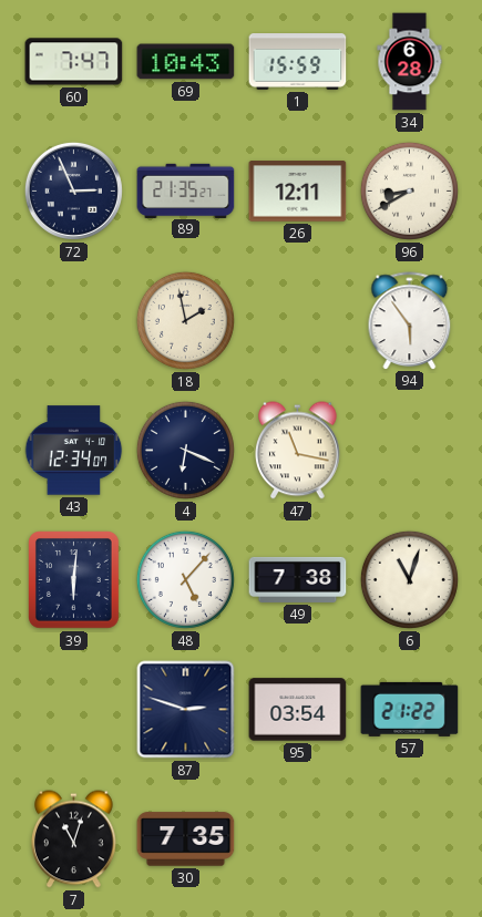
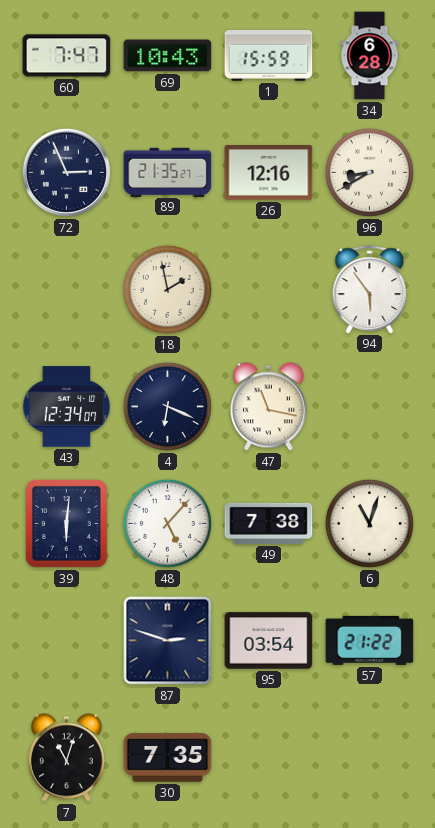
26: 12:11 -> 12:16
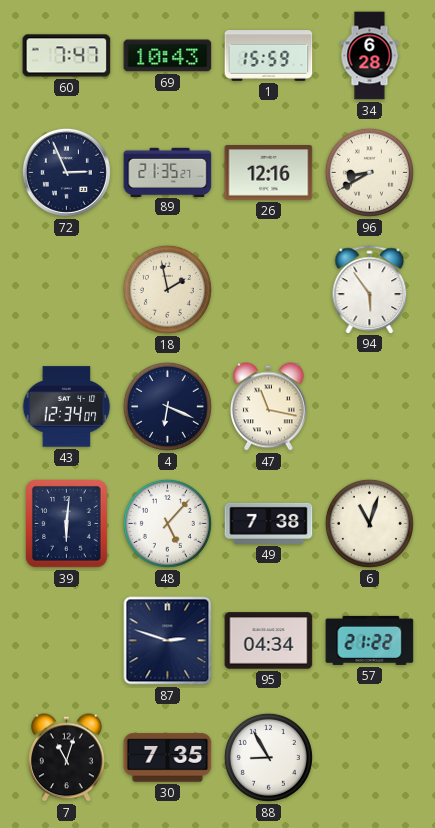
95: 03:54 -> 04:34
88: none -> 8:55
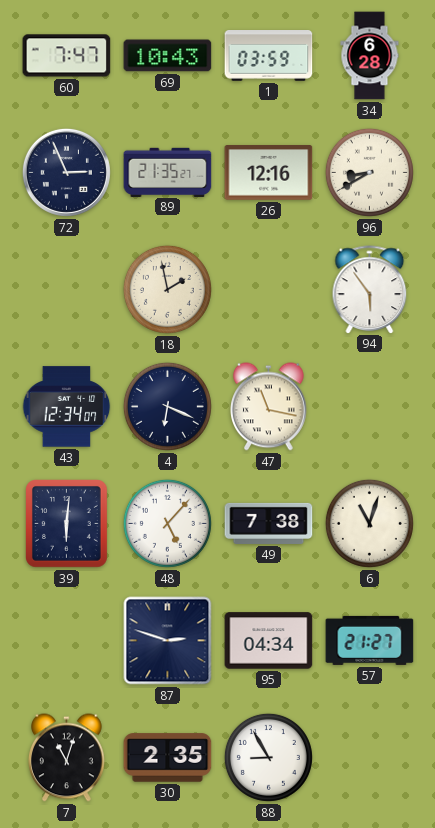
1: 15:59 -> 03:59
57: 21:22 -> 21:27
30: 7:35 -> 2:35
